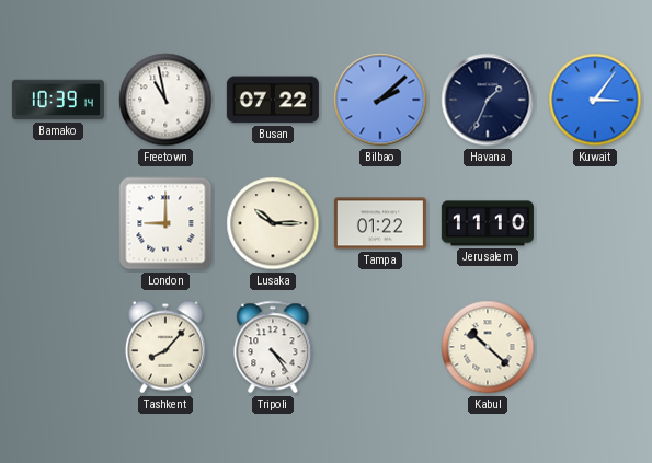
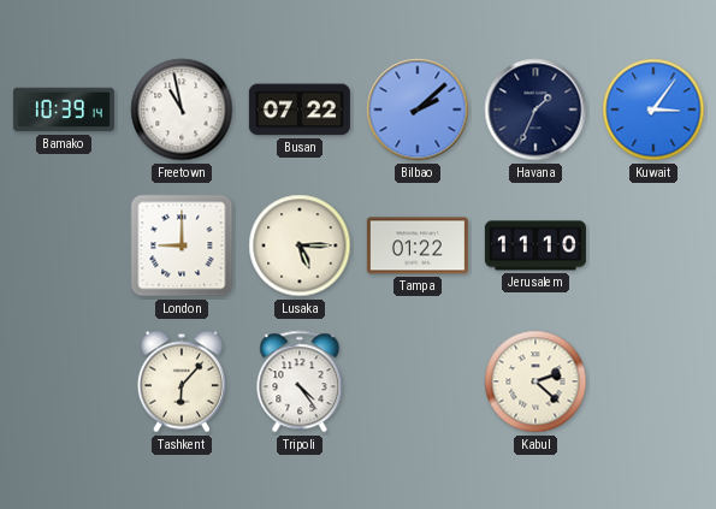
Lusaka: 10:15 -> 5:15
Tashkent: 8:07 -> 6:07
Kabul: 10:22 -> 2:22
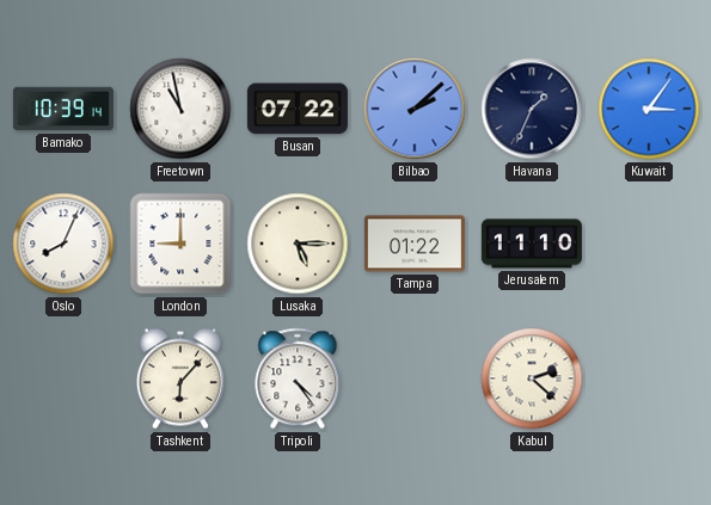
Oslo: none -> 8:04
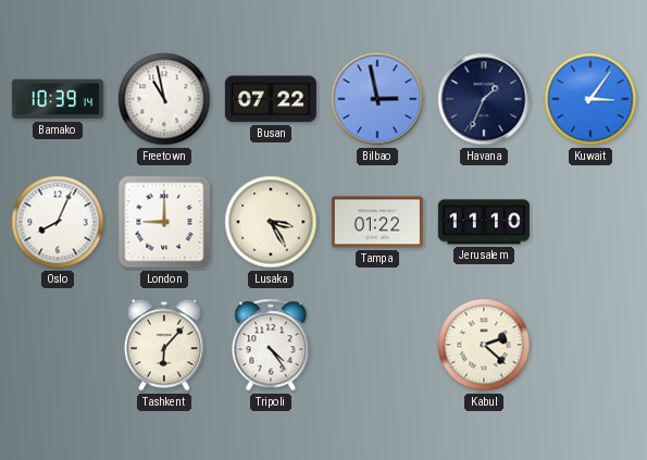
Bilbao: 2:08 -> 2:58
Lusaka: 5:15 -> 3:25
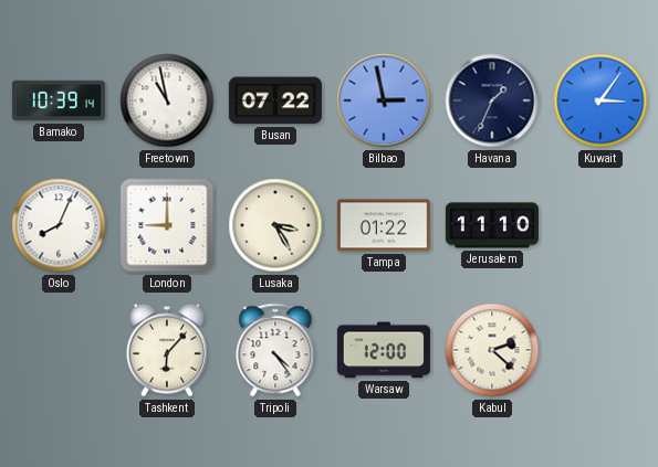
Warsaw: none -> 12:00
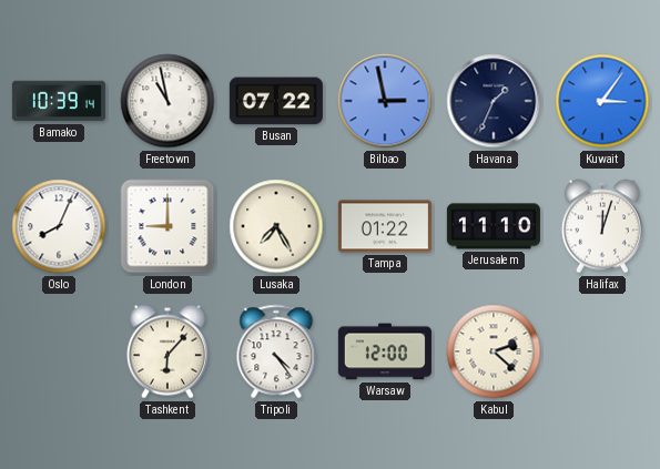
Lusaka: 3:25 -> 7:25
Halifax: none -> 12:03
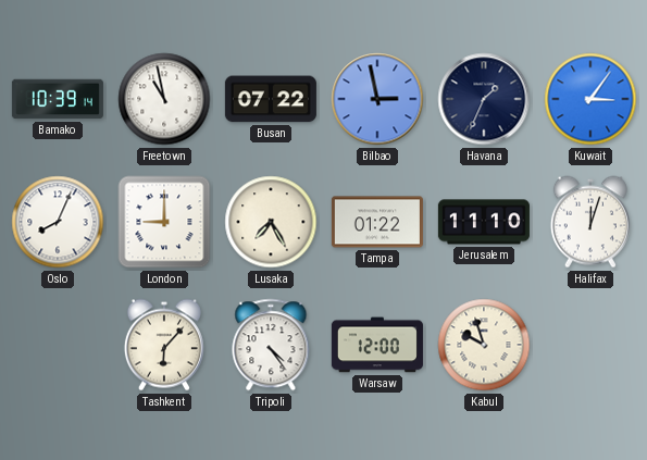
Kabul: 2:22 -> 9:57
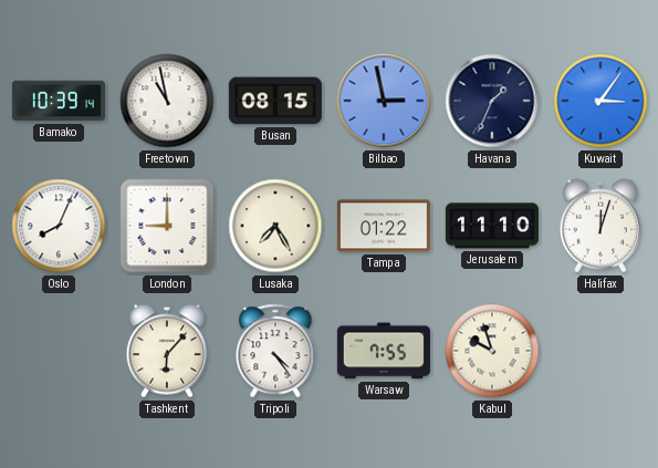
Busan: 07:22 -> 08:15
Warsaw: 12:00 -> 7:55
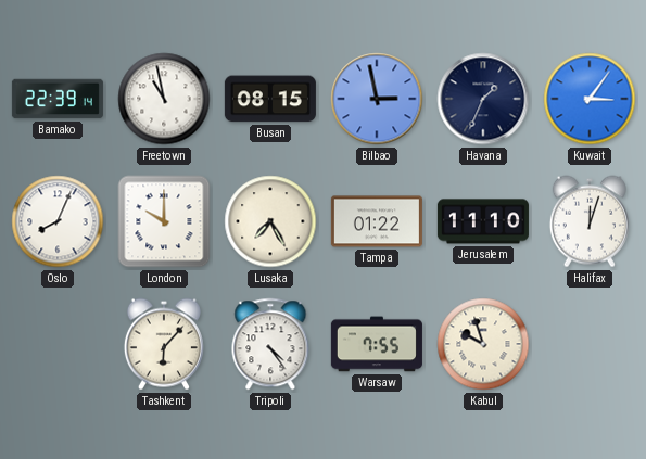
Bamako: 10:39 -> 22:39
London: 9:00 -> 10:00
